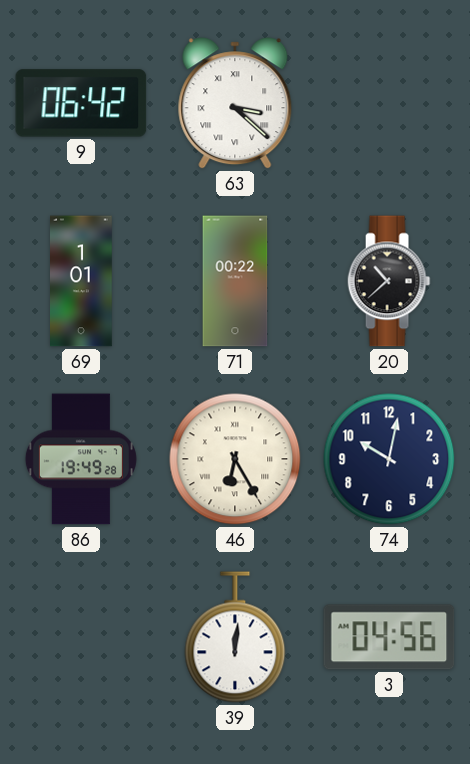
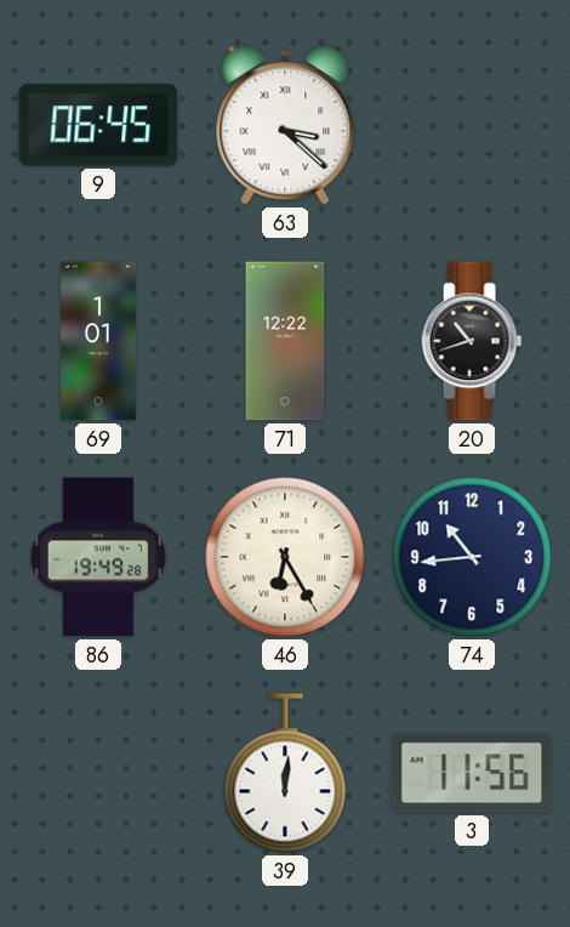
9: 06:42 -> 06:45
71: 00:22 -> 12:22
20: 10:38 -> 10:42
74: 10:02 -> 10:44
3: 04:56 -> 11:56
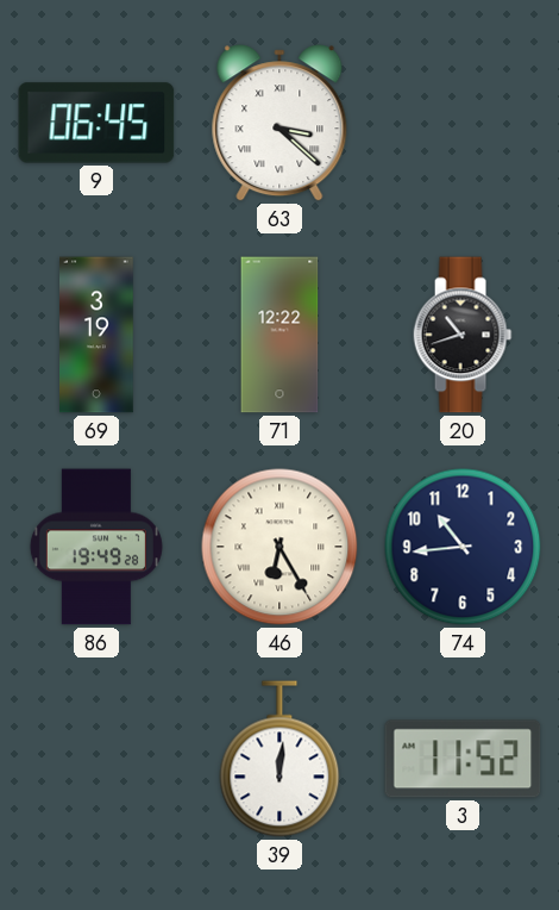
69: 1:01 -> 3:19
3: 11:56 -> 11:52
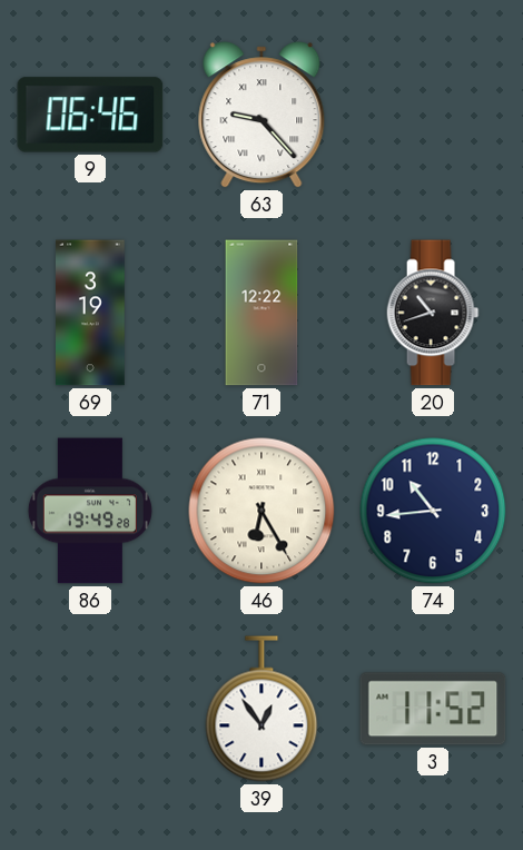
9: 06:45 -> 06:46
63: 3:22 -> 9:23
39: 12:01 -> 12:54
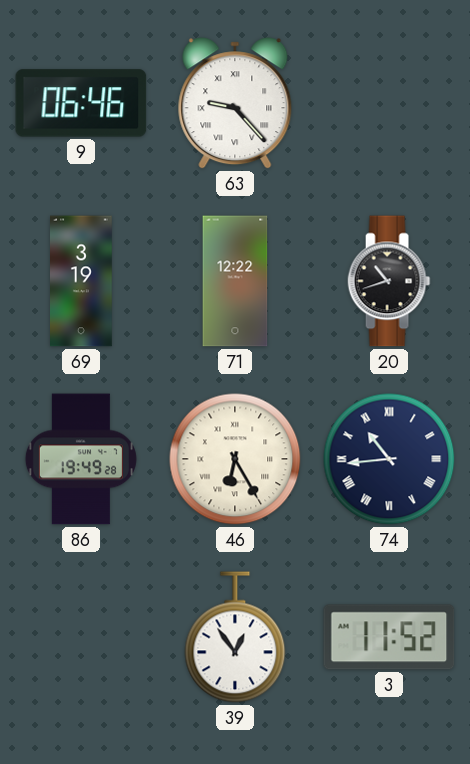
74 numerals: Arabic -> Roman
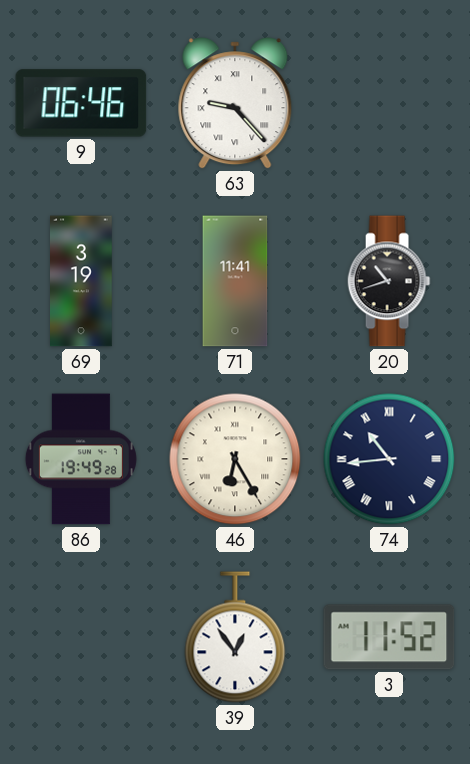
71: 12:22 -> 11:41
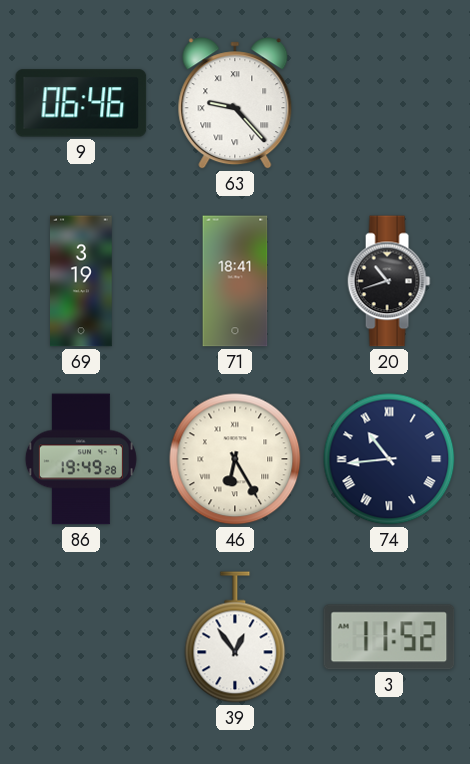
71: 11:41 -> 18:41
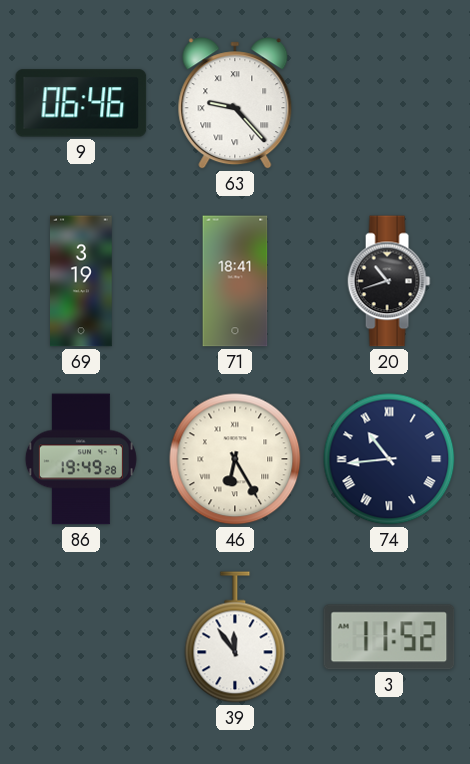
39: 12:54 -> 11:54
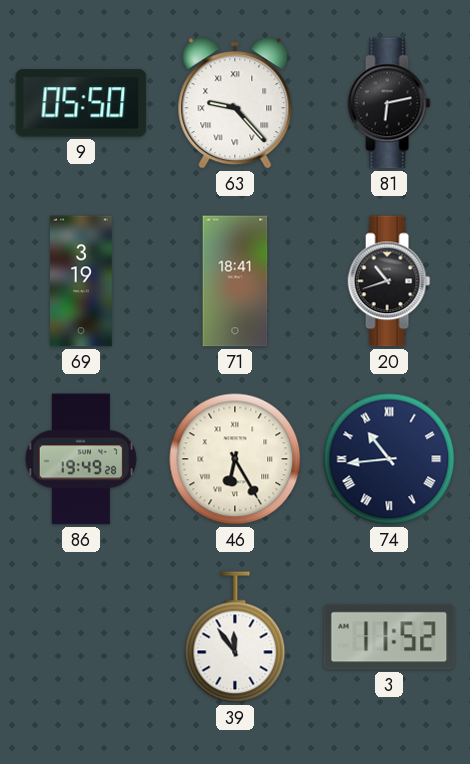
9: 06:46 -> 05:50
81: none -> 6:13
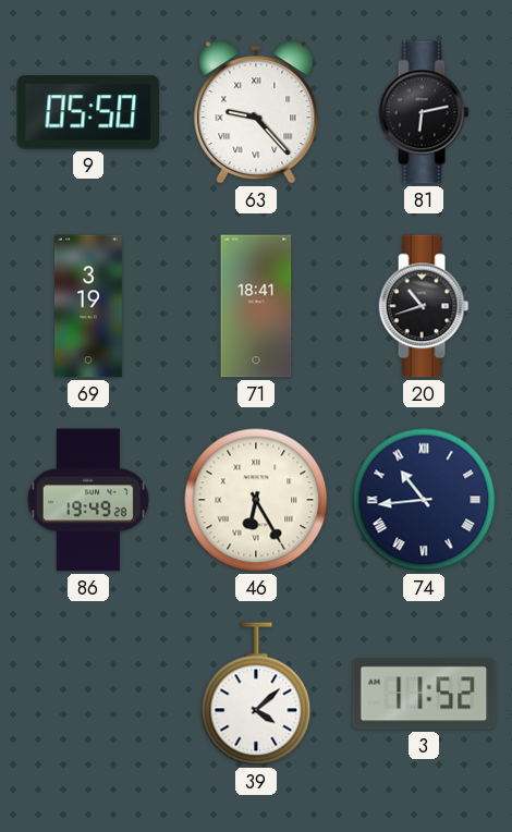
39: 11:54 -> 4:08
